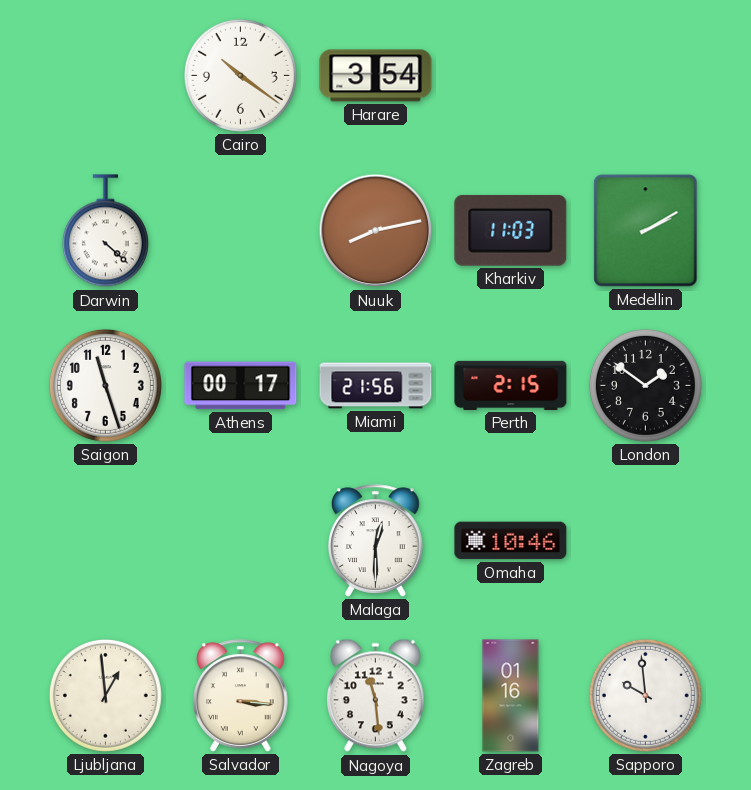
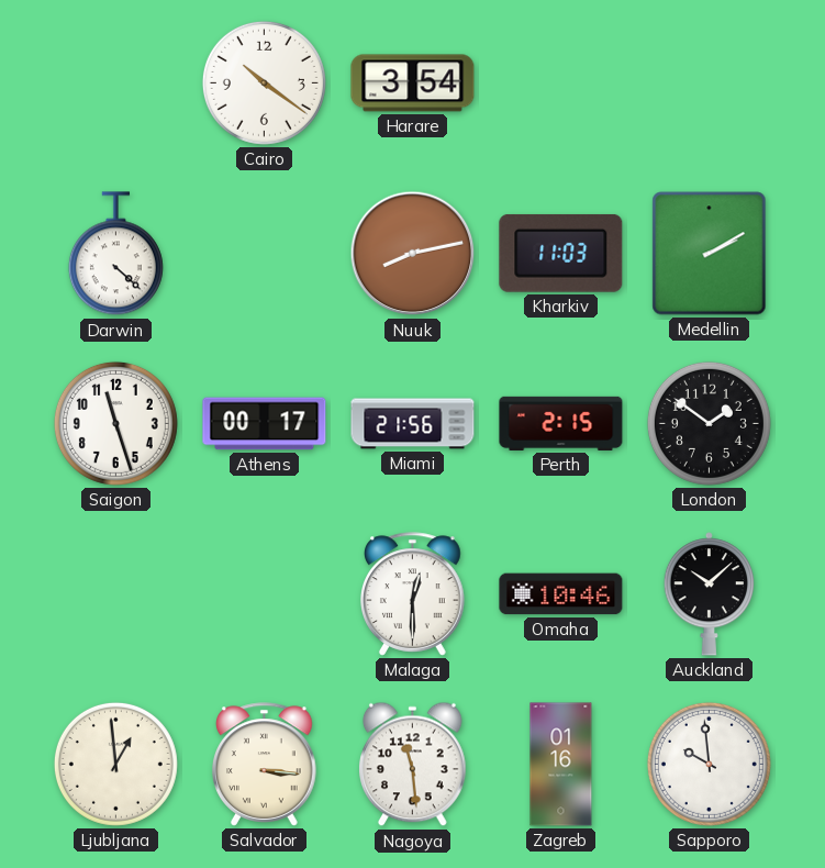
Auckland: none -> 10:08
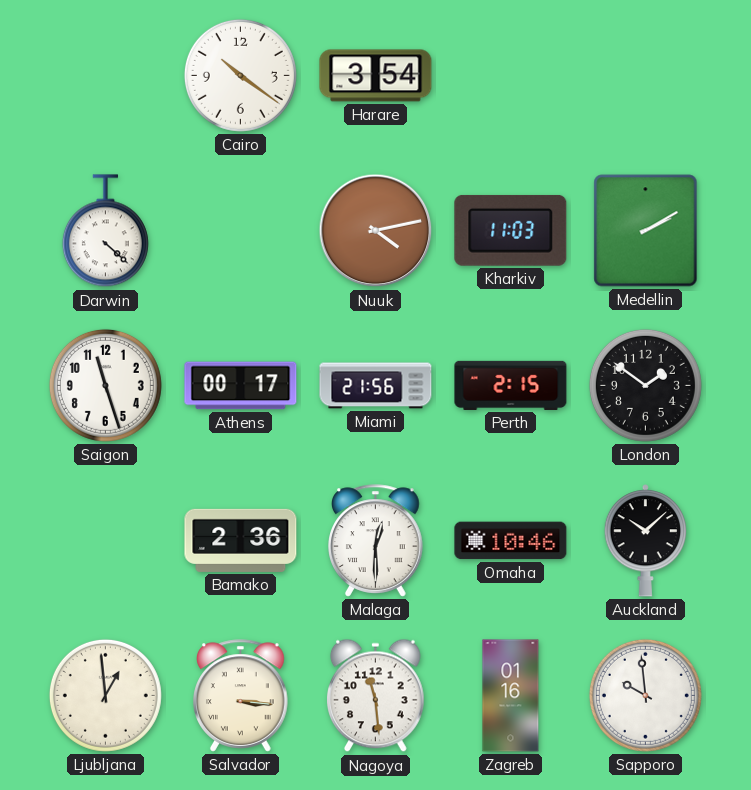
Nuuk: 8:13 -> 4:13
Bamako: none -> 2:36
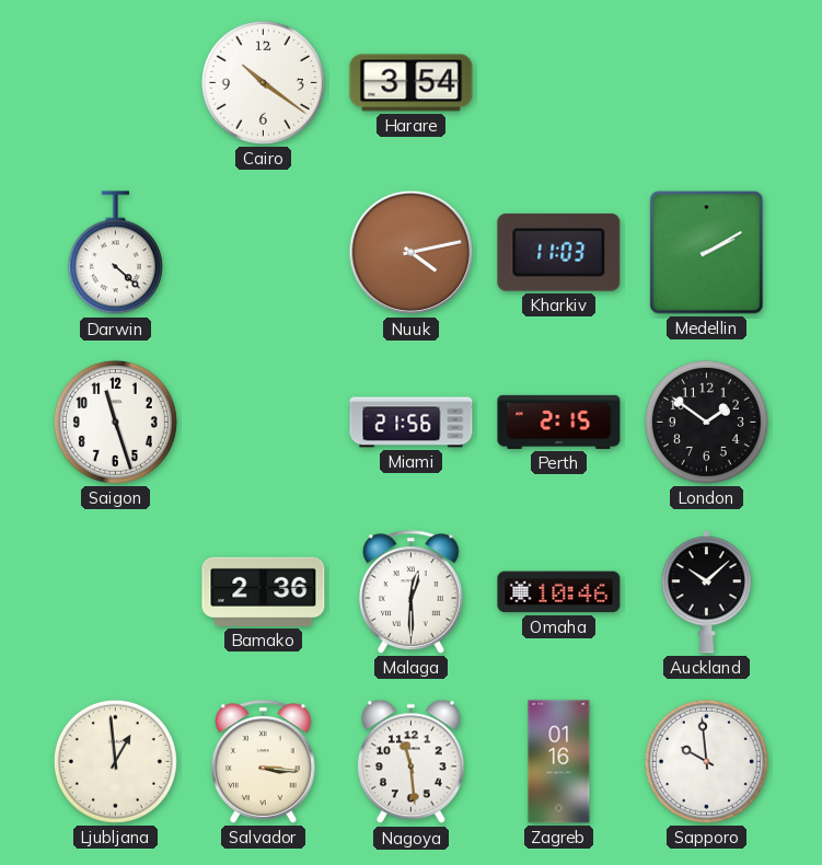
Athens: 00:17 -> none
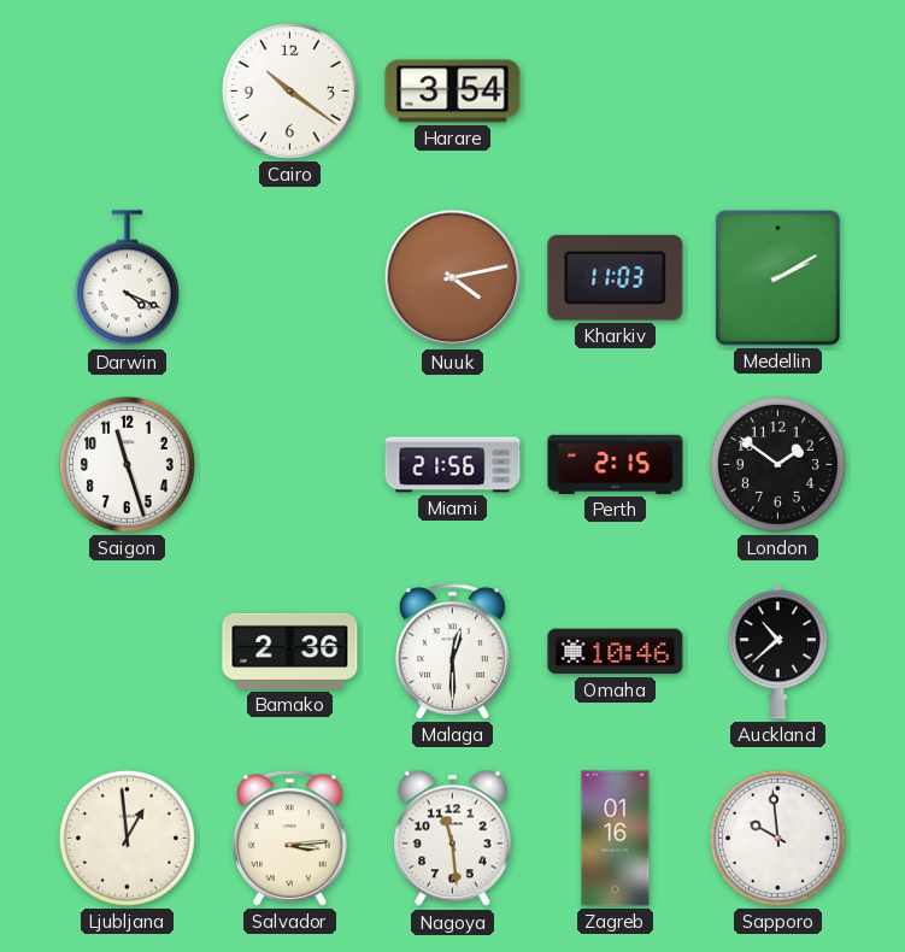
Darwin: 4:22 -> 4:19
Auckland: 10:08 -> 10:38
Salvador: 3:16 -> 3:14
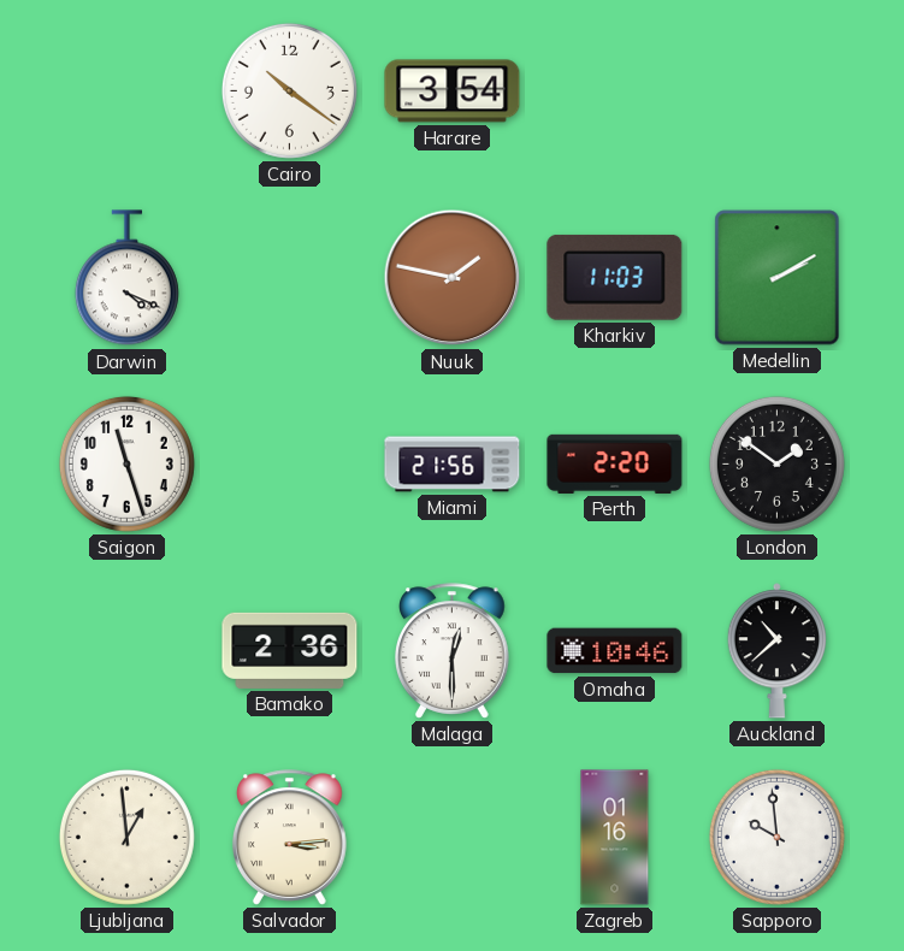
Nuuk: 4:13 -> 1:47
Perth: 2:15 -> 2:20
Nagoya: 11:29 -> none
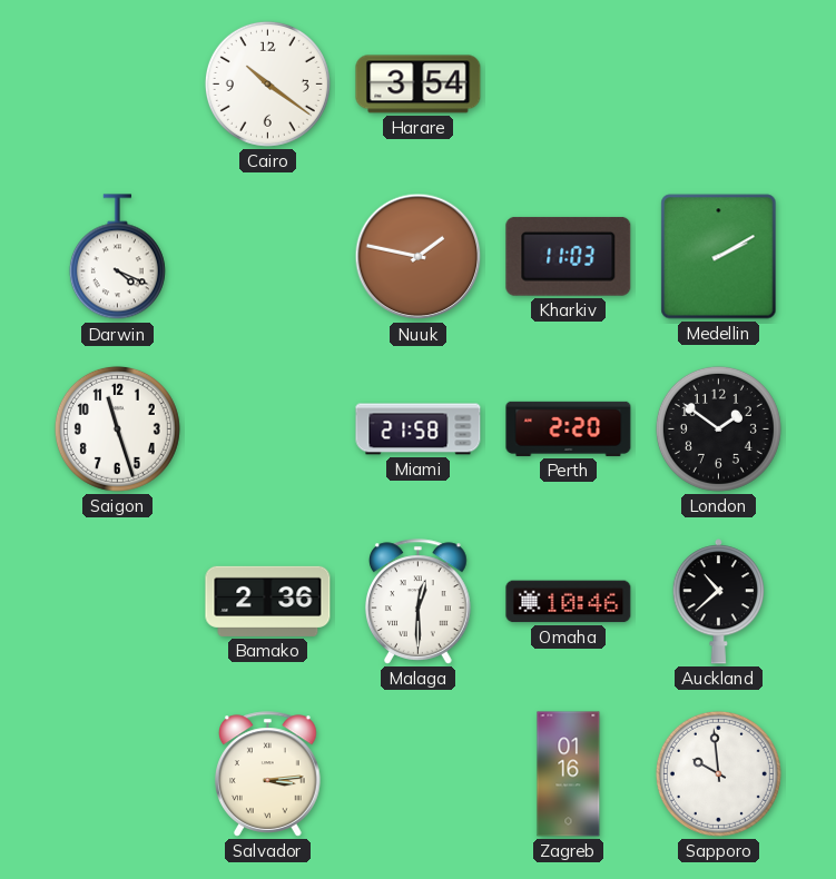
Miami: 21:56 -> 21:58
Ljubljana: 12:59 -> none
